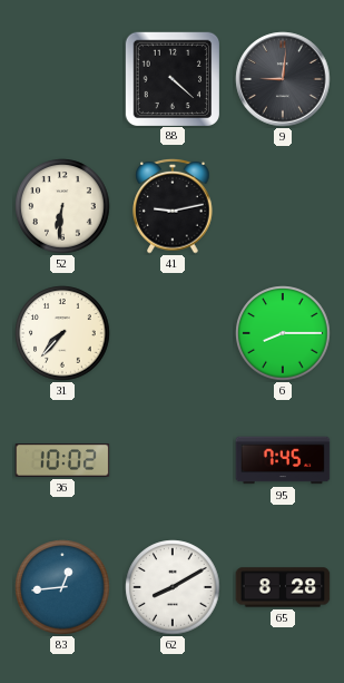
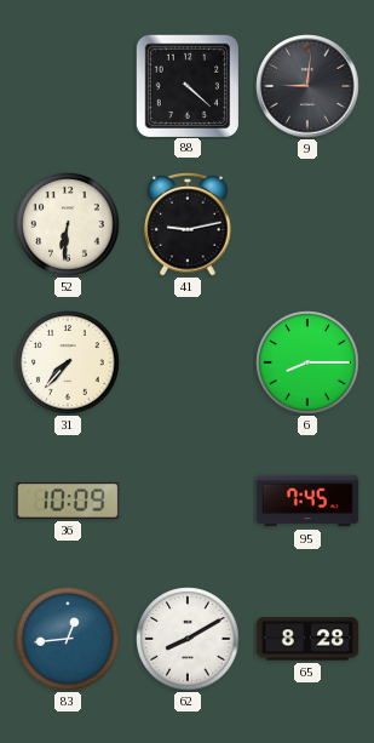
36: 10:02 -> 10:09
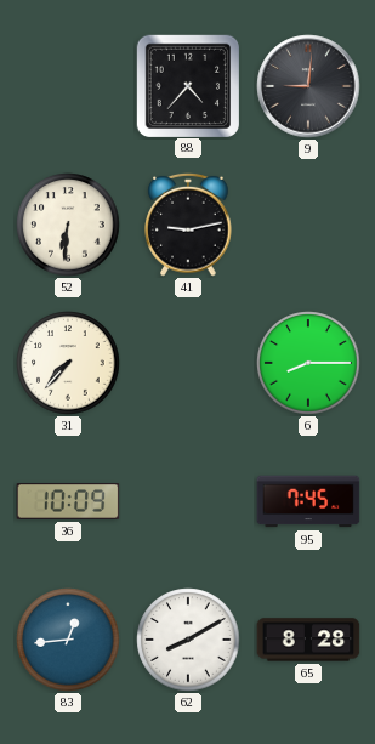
88: 4:22 -> 4:37
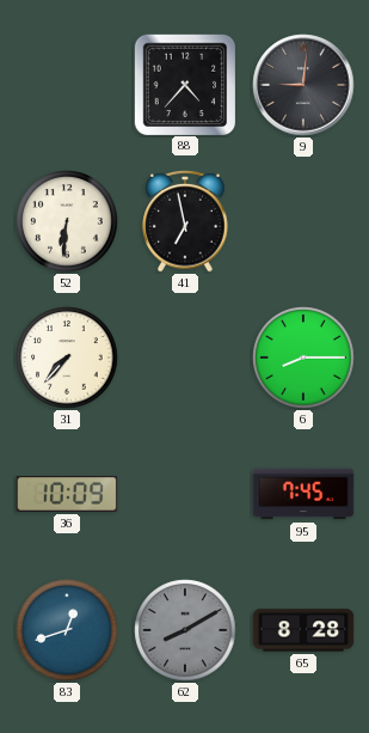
41: 9:13 -> 6:58
83: 12:44 -> 12:42
62 dial: white -> grey
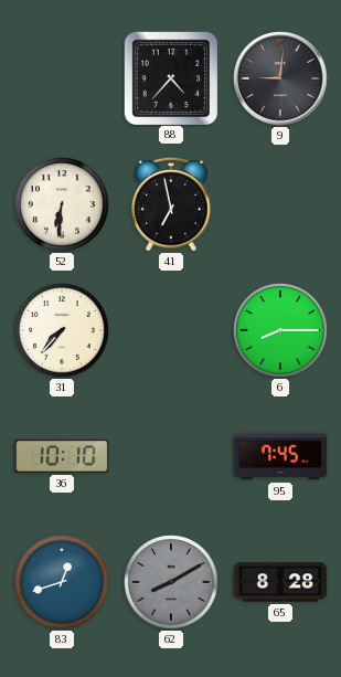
36: 10:09 -> 10:10
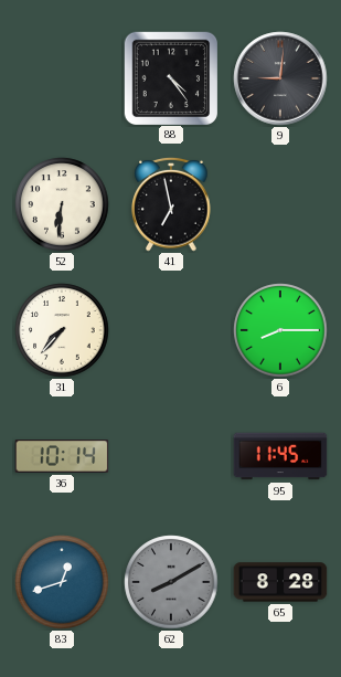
88: 4:37 -> 4:24
36: 10:10 -> 10:14
95: 7:45 -> 11:45
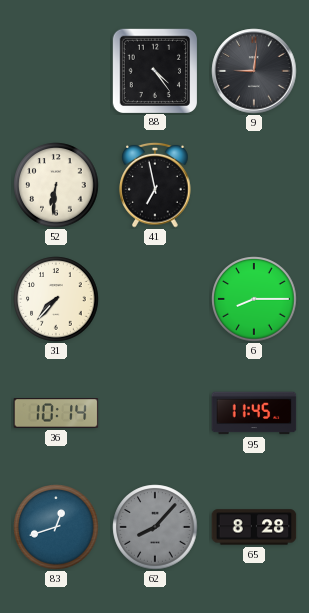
62: 8:10 -> 8:07
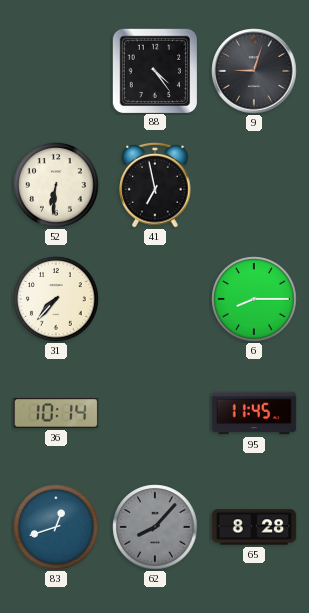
9: 9:01 -> 9:03
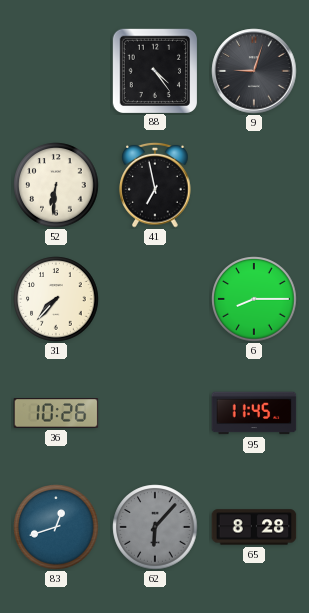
36: 10:14 -> 10:26
62: 8:07 -> 6:07
